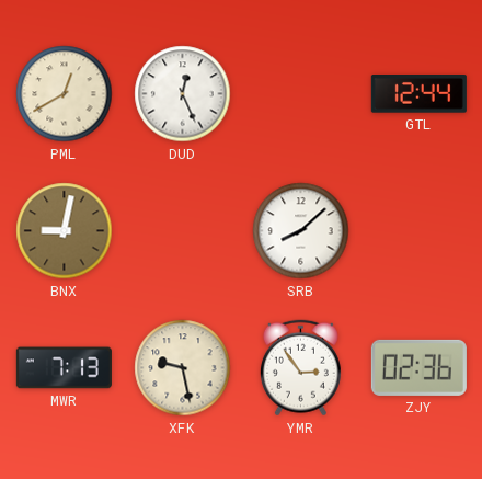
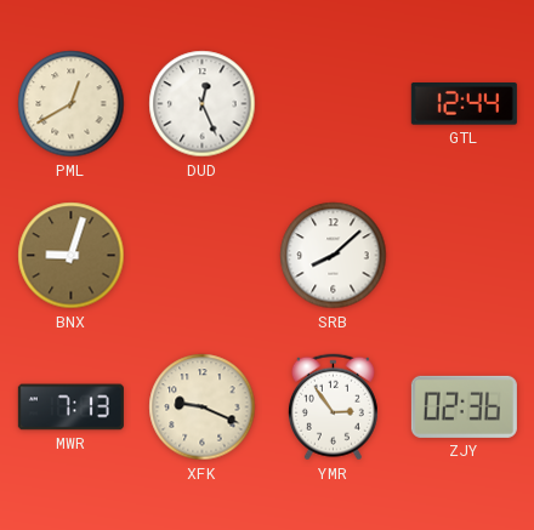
BNX: 9:02 -> 9:03
XFK: 9:28 -> 9:19
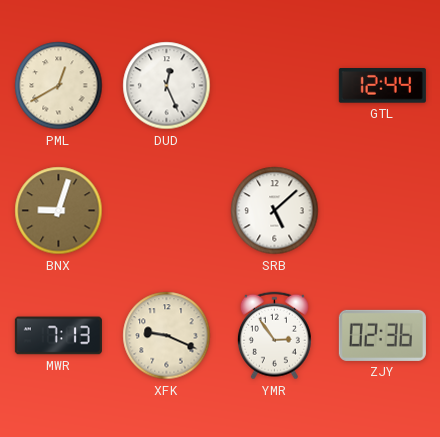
SRB: 8:08 -> 5:08
